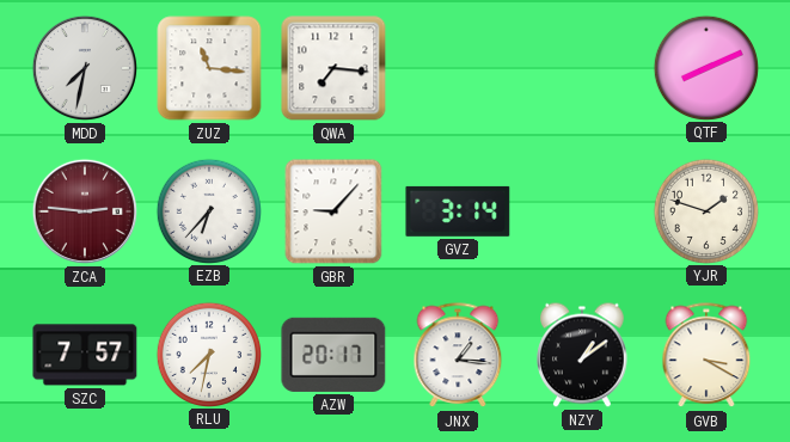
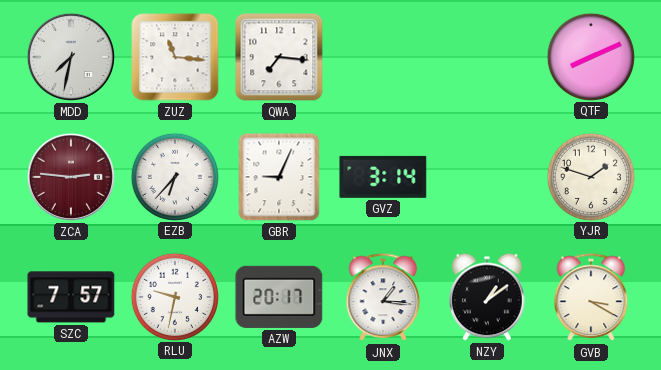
GBR: 9:07 -> 9:04
RLU: 7:32 -> 9:32
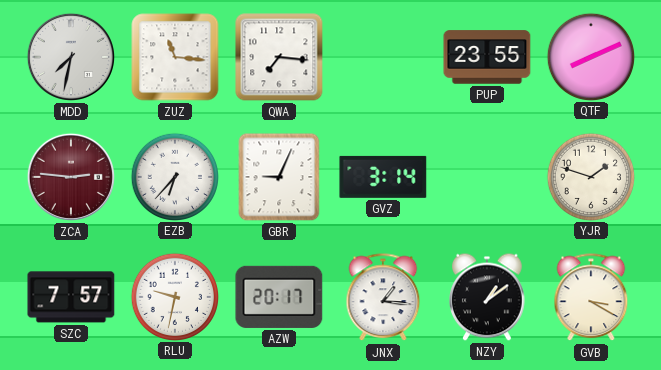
PUP: none -> 23:55
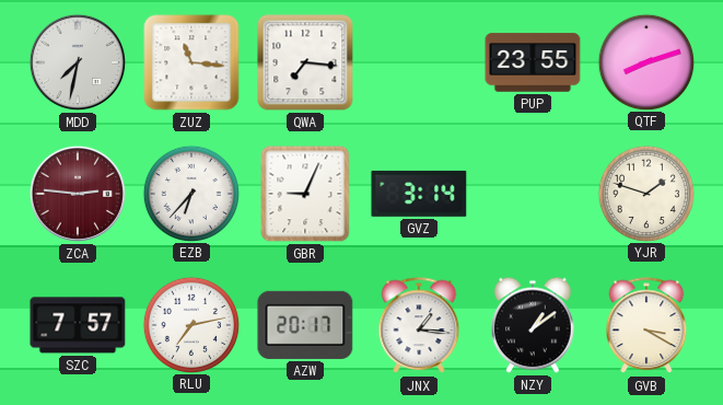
QTF: 8:11 -> 8:12
RLU: 9:32 -> 7:13
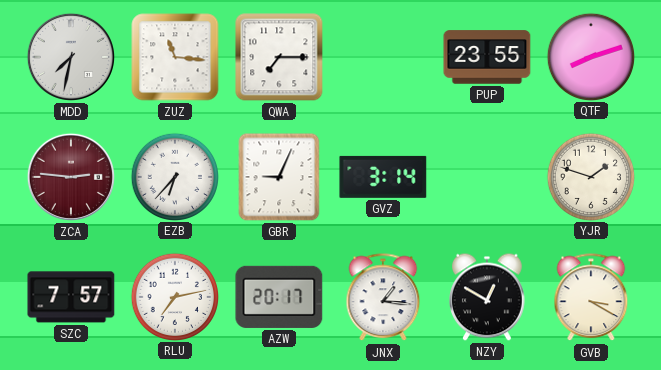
QWA: 7:16 -> 7:15
NZY: 1:09 -> 12:50
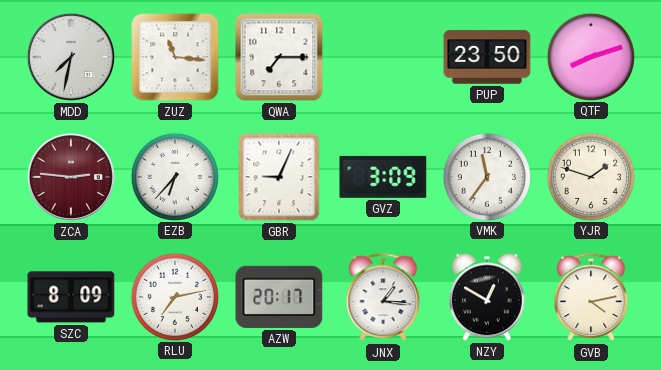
PUP: 23:55 -> 23:50
GVZ: 3:14 -> 3:09
VMK: none -> 11:36
SZC: 7:57 -> 8:09
GVB: 3:20 -> 4:13
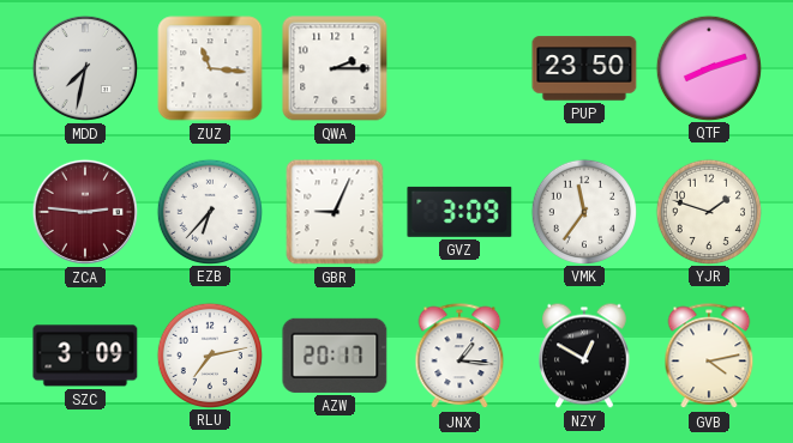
QWA: 7:15 -> 2:15
SZC: 8:09 -> 3:09
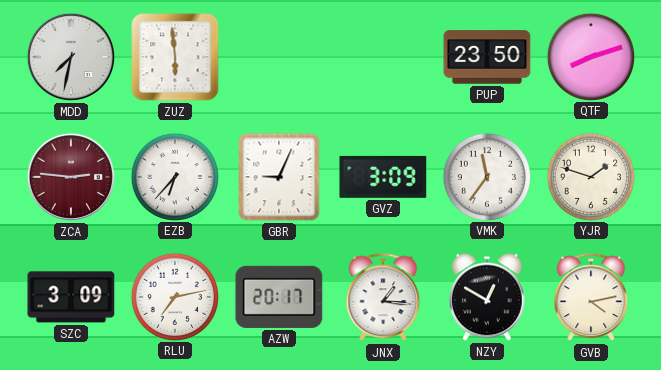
ZUZ: 11:16 -> 5:59
QWA: 2:15 -> none
